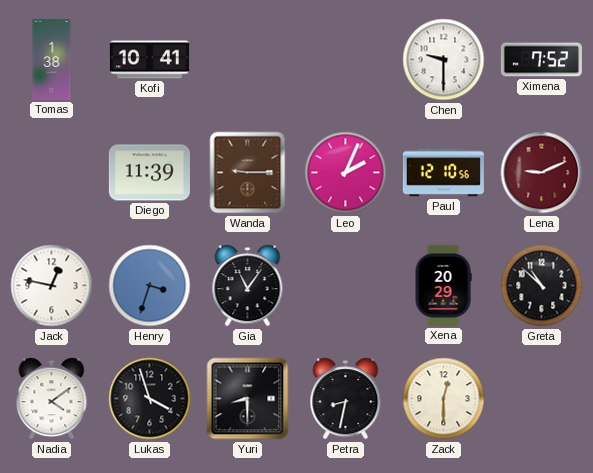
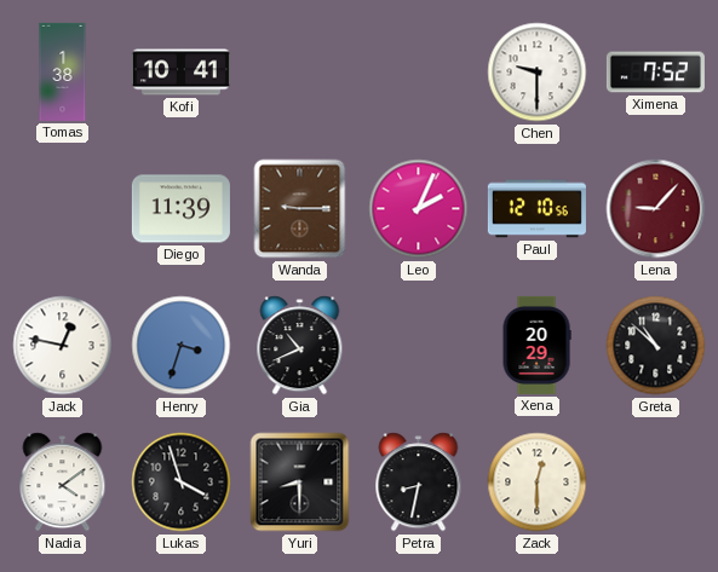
Lena: 9:11 -> 9:07
Gia: 11:06 -> 10:41
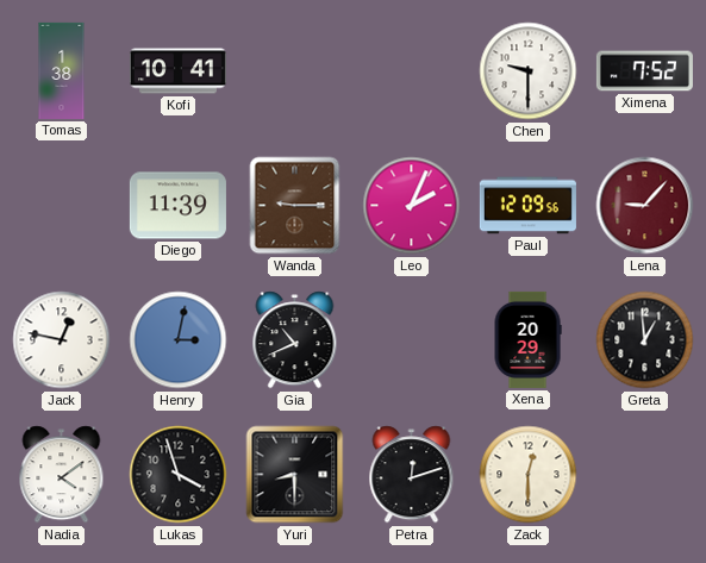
Paul: 12:10 -> 12:09
Henry: 3:33 -> 3:02
Greta: 10:52 -> 12:59
Petra: 8:32 -> 12:12
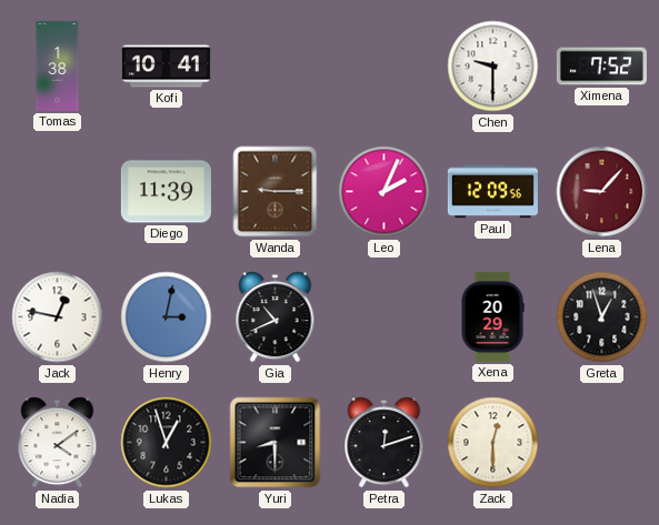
Greta: 12:59 -> 12:57
Lukas: 3:57 -> 12:57
